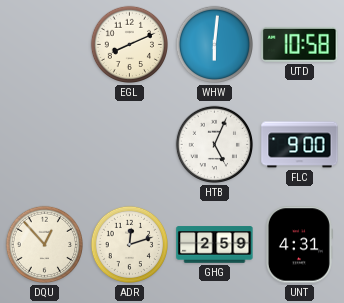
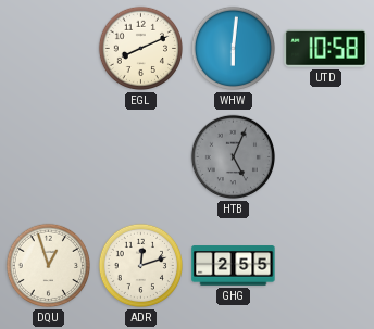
HTB dial: white -> grey
FLC: 9:00 -> none
DQU: 12:53 -> 12:57
GHG: 2:59 -> 2:55
UNT: 4:31 -> none
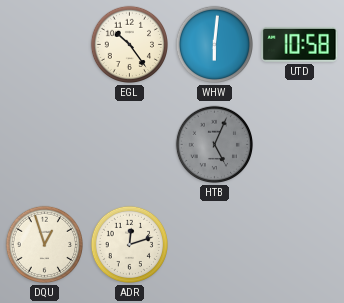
EGL: 8:11 -> 10:24
GHG: 2:55 -> none
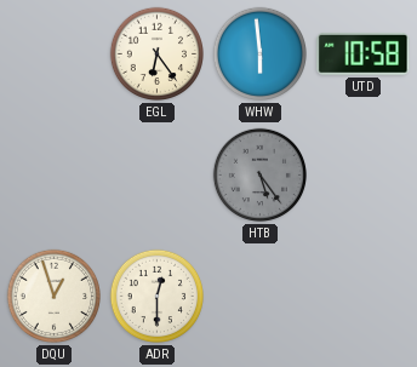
EGL: 10:24 -> 6:24
WHW: 6:01 -> 5:59
HTB: 5:04 -> 5:24
ADR: 12:12 -> 12:30
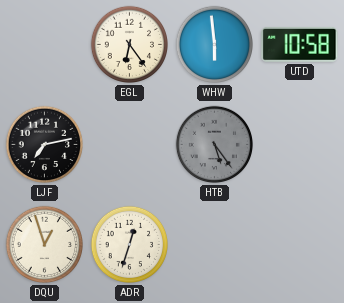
LJF: none -> 7:13
ADR: 12:30 -> 12:33
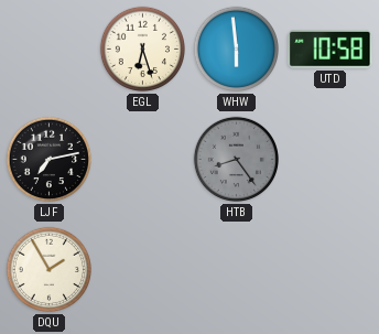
EGL: 6:24 -> 6:27
HTB: 5:24 -> 8:24
DQU: 12:57 -> 1:55
ADR: 12:33 -> none
